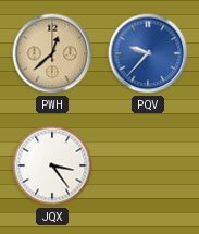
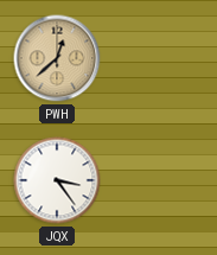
PQV: 9:37 -> none
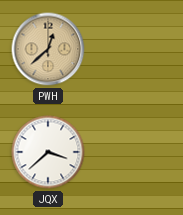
JQX: 3:24 -> 3:38
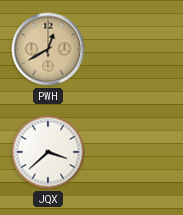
PWH: 12:38 -> 12:40
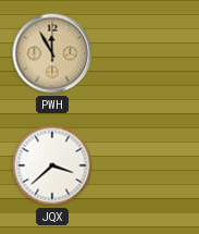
PWH: 12:40 -> 11:55
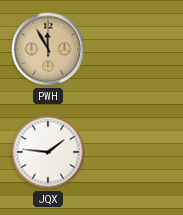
JQX: 3:38 -> 1:46
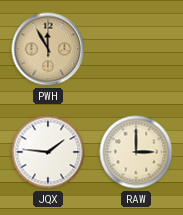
RAW: none -> 3:00
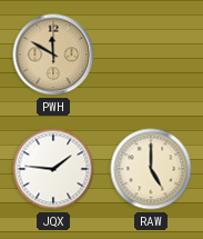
PWH: 11:55 -> 11:50
RAW: 3:00 -> 5:00
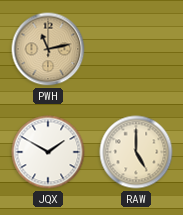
PWH: 11:50 -> 11:13
JQX: 1:46 -> 1:50
